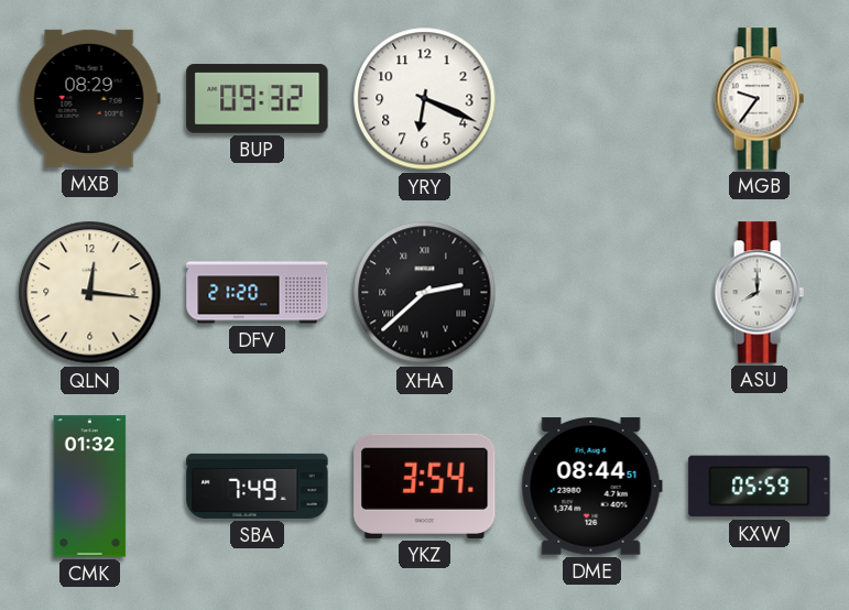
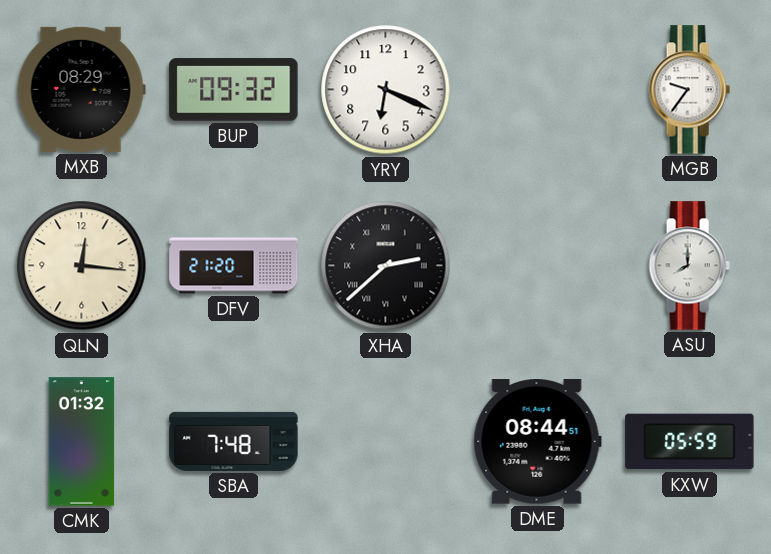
SBA: 7:49 -> 7:48
YKZ: 3:54 -> none
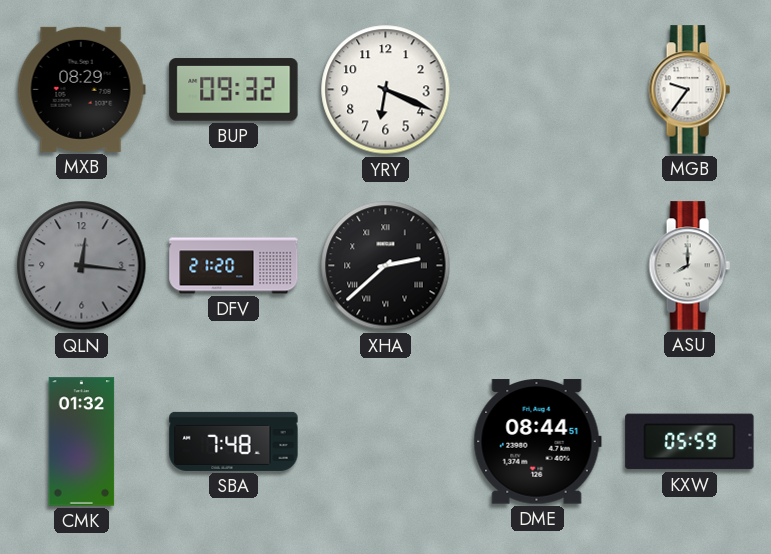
QLN dial: cream -> grey
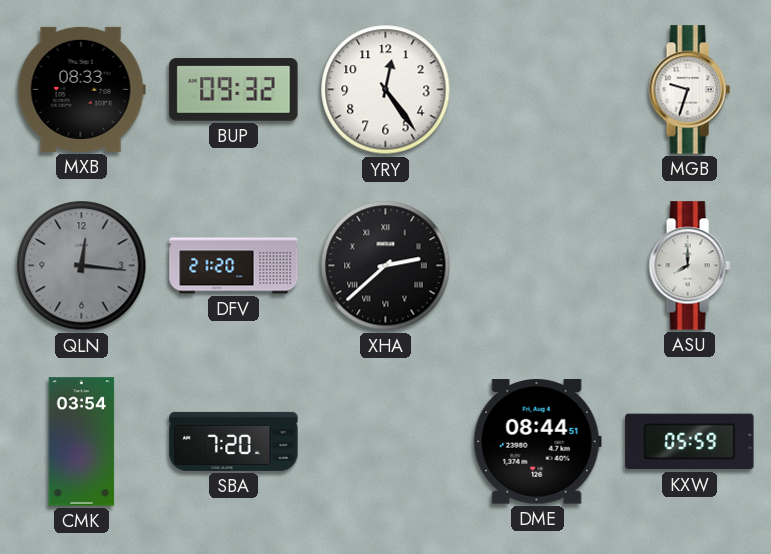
MXB: 08:29 -> 08:33
YRY: 6:19 -> 12:24
MGB: 9:36 -> 9:33
CMK: 01:32 -> 03:54
SBA: 7:48 -> 7:20
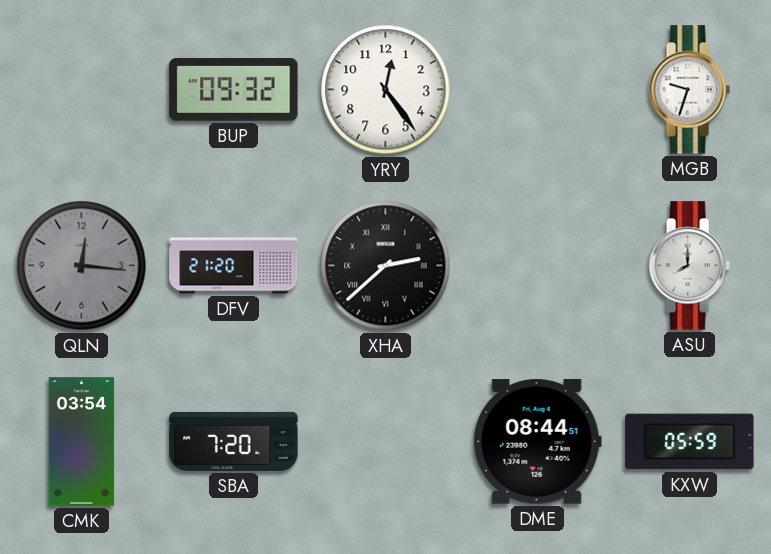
MXB: 08:33 -> none
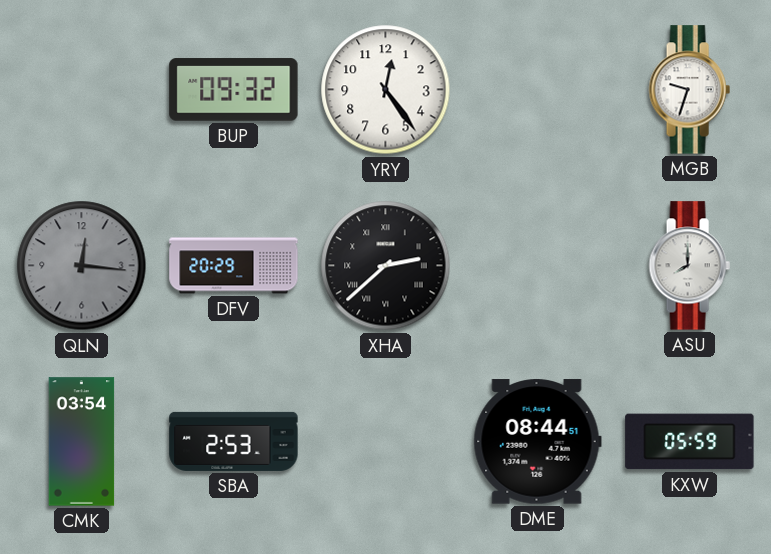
DFV: 21:20 -> 20:29
SBA: 7:20 -> 2:53
